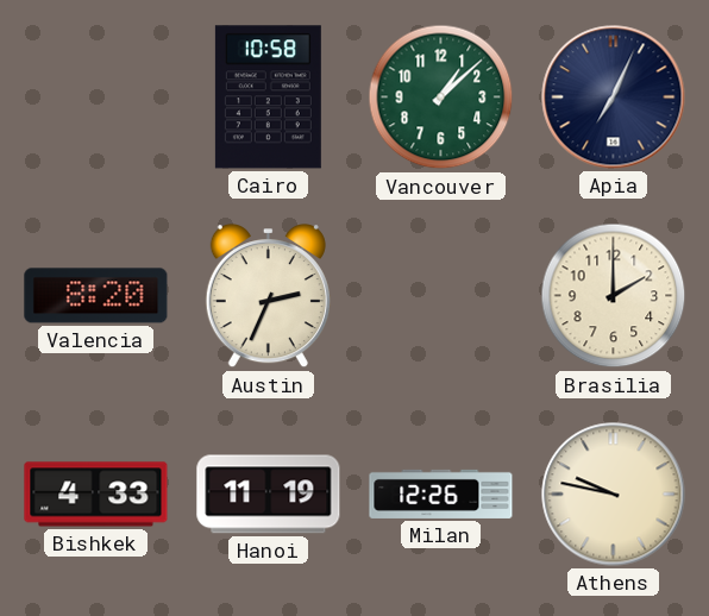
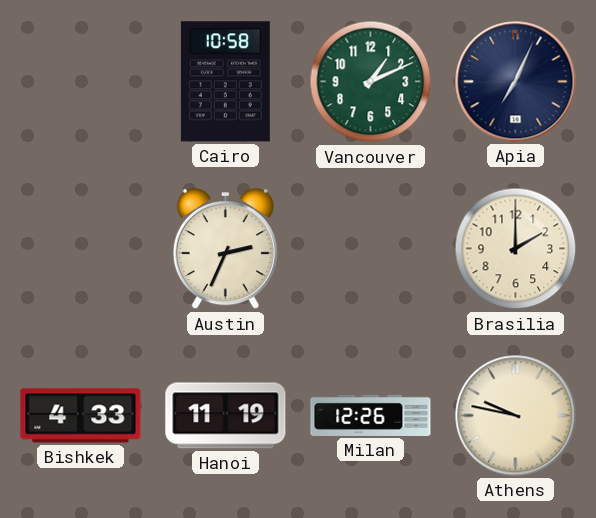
Vancouver: 1:08 -> 1:11
Valencia: 8:20 -> none
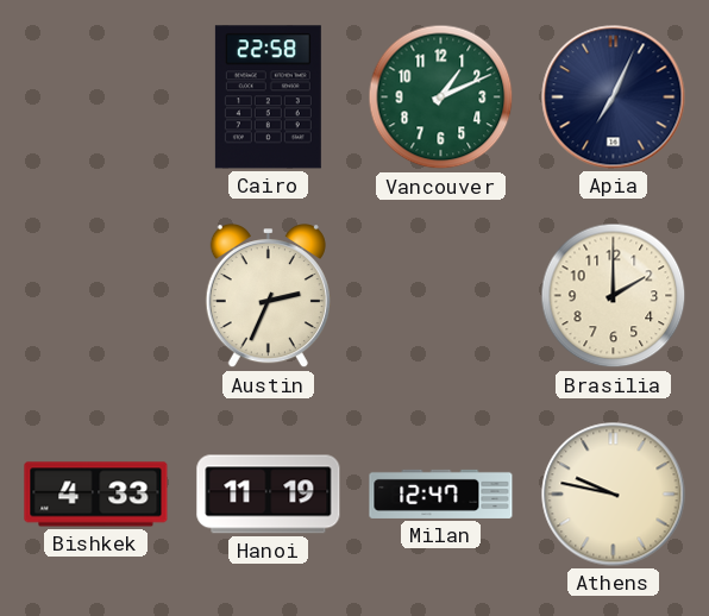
Cairo: 10:58 -> 22:58
Milan: 12:26 -> 12:47
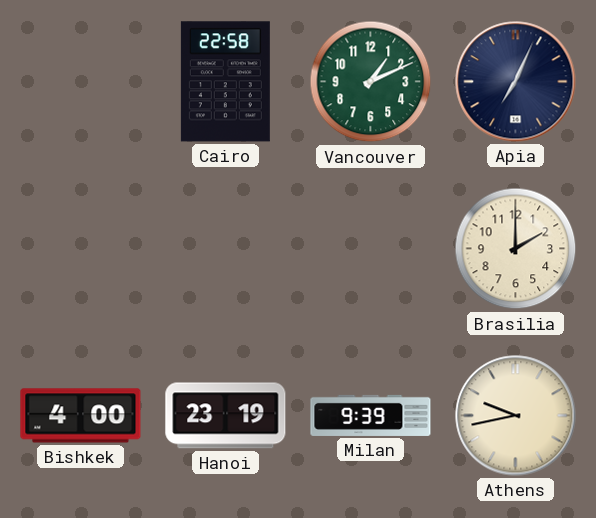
Austin: 2:34 -> none
Bishkek: 4:33 -> 4:00
Hanoi: 11:19 -> 23:19
Milan: 12:47 -> 9:39
Athens: 9:47 -> 9:43
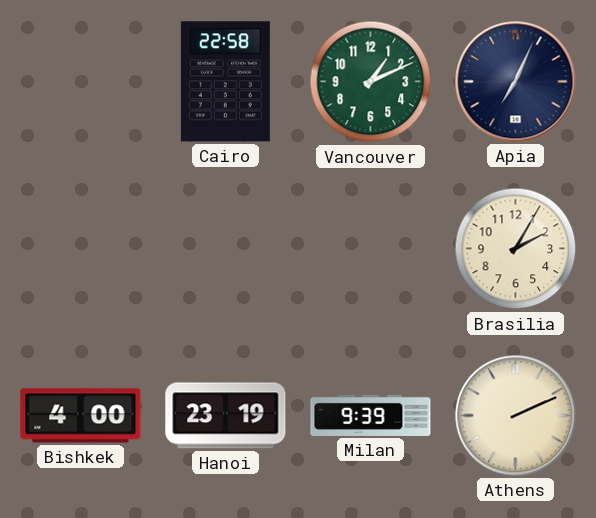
Brasilia: 2:00 -> 2:05
Athens: 9:43 -> 2:11
